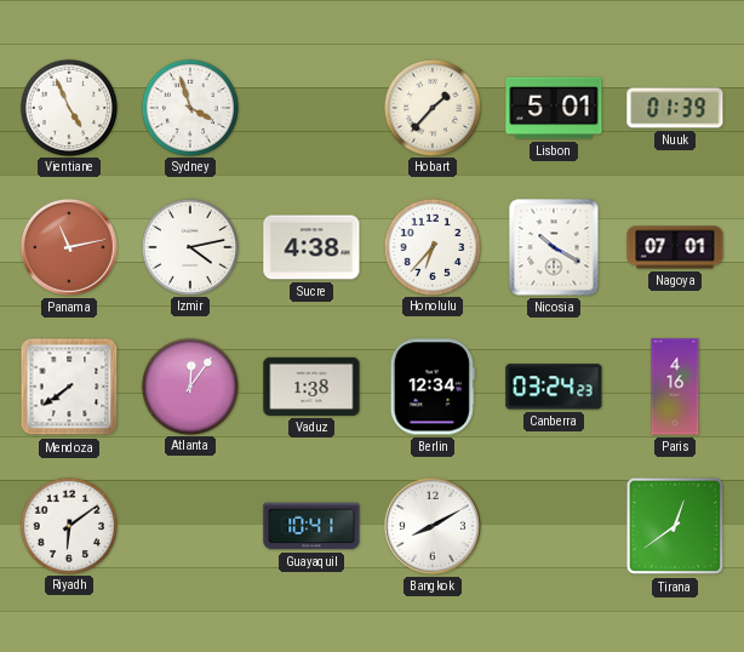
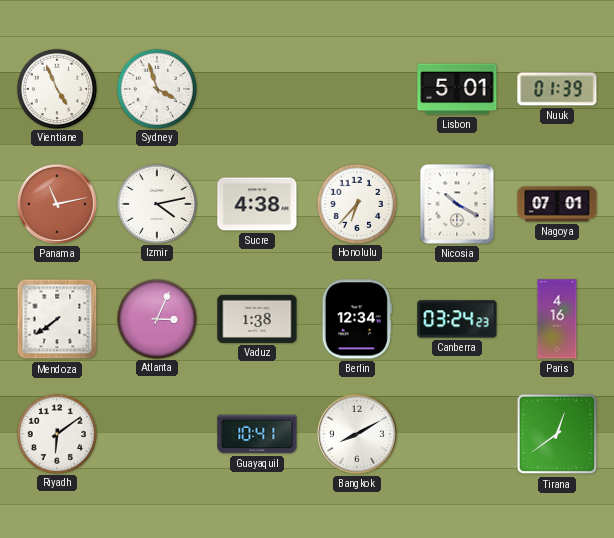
Hobart: 1:37 -> none
Atlanta: 12:06 -> 3:04
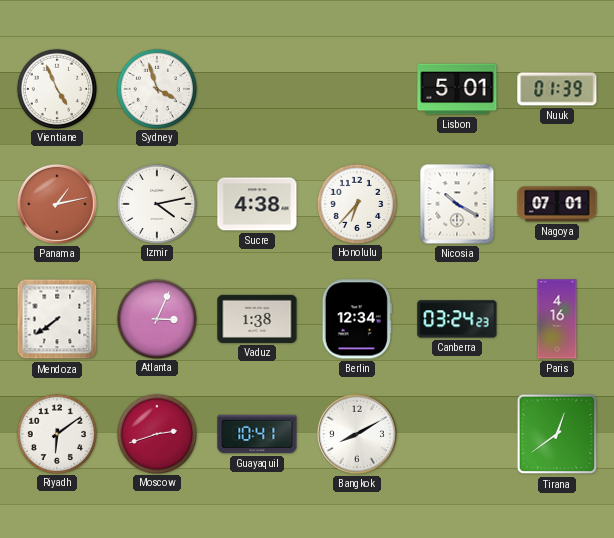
Panama: 11:13 -> 1:13
Moscow: none -> 2:42
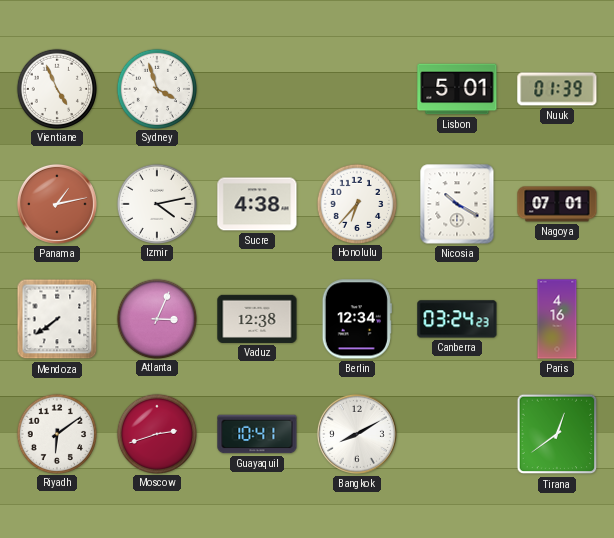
Vaduz: 1:38 -> 12:38
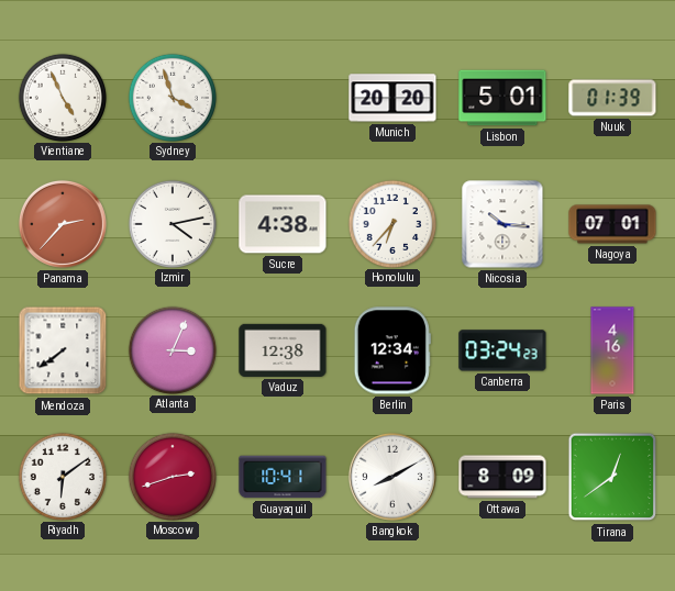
Munich: none -> 20:20
Panama: 1:13 -> 2:37
Nicosia: 10:20 -> 10:16
Ottawa: none -> 8:09
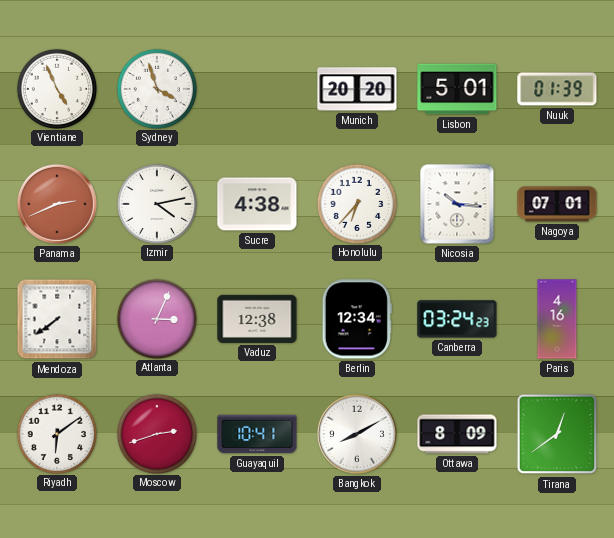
Panama: 2:37 -> 2:41
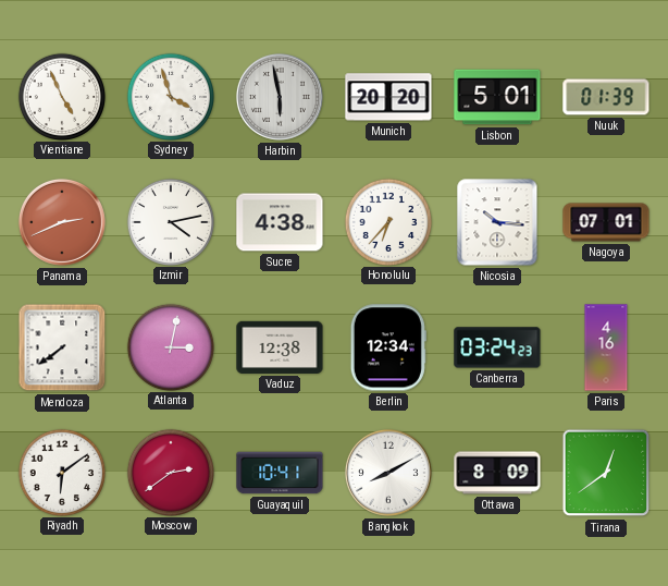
Harbin: none -> 5:58
Atlanta: 3:04 -> 3:02
Moscow: 2:42 -> 2:39
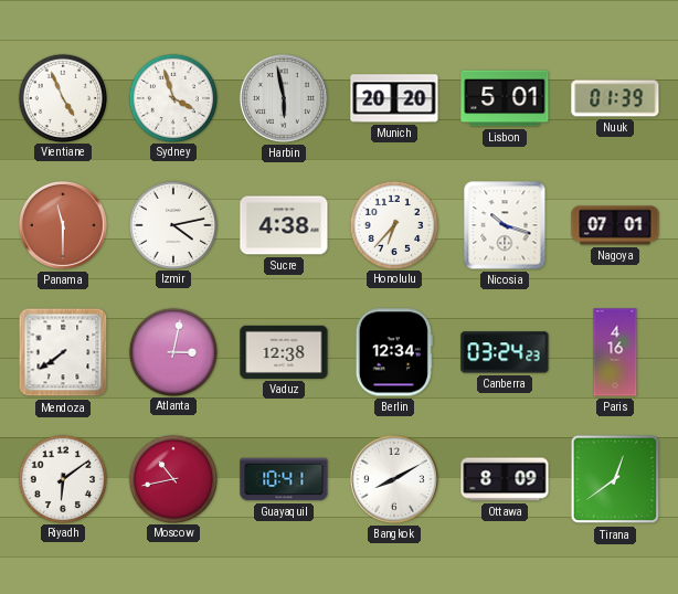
Panama: 2:41 -> 11:30
Nicosia: 10:16 -> 10:18
Moscow: 2:39 -> 10:43
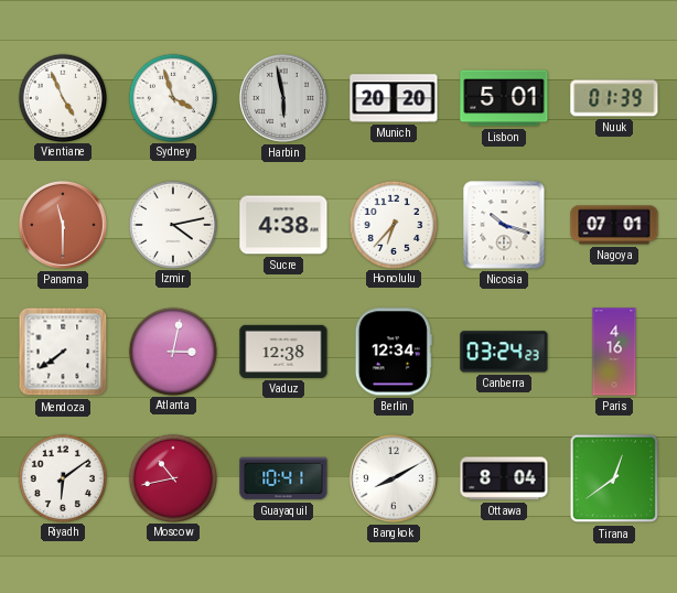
Ottawa: 8:09 -> 8:04
